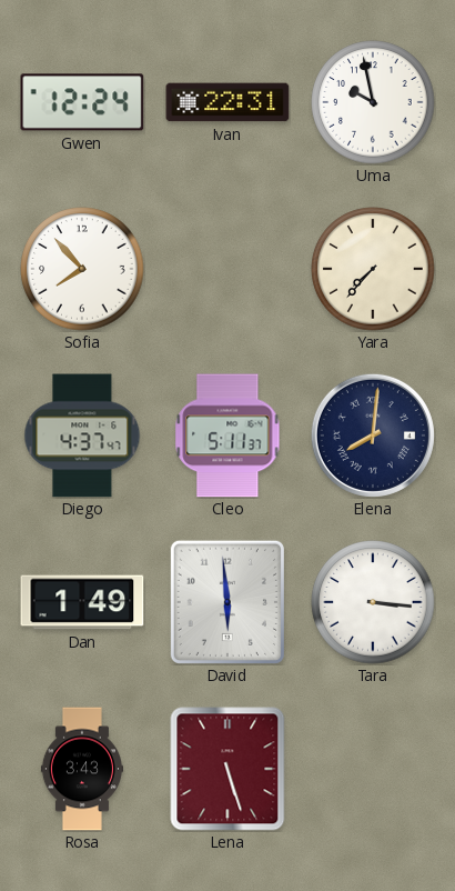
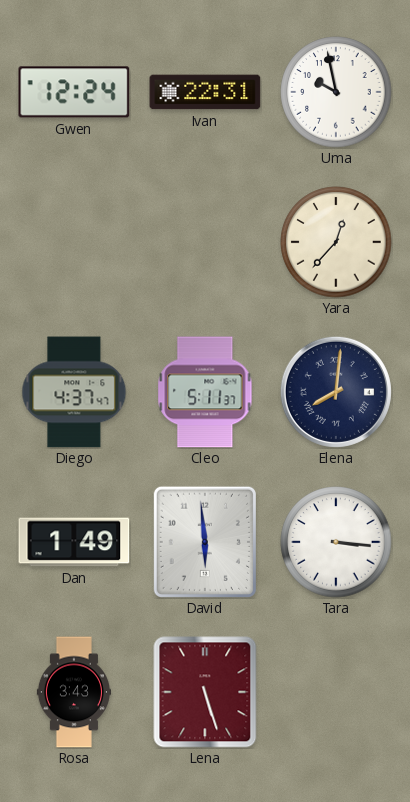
Sofia: 7:53 -> none
Yara: 7:37 -> 12:37
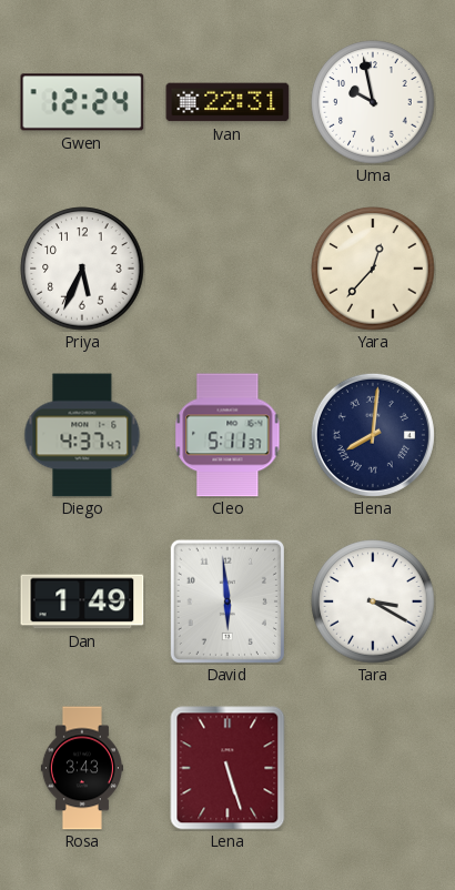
Priya: none -> 5:34
Tara: 3:16 -> 3:20
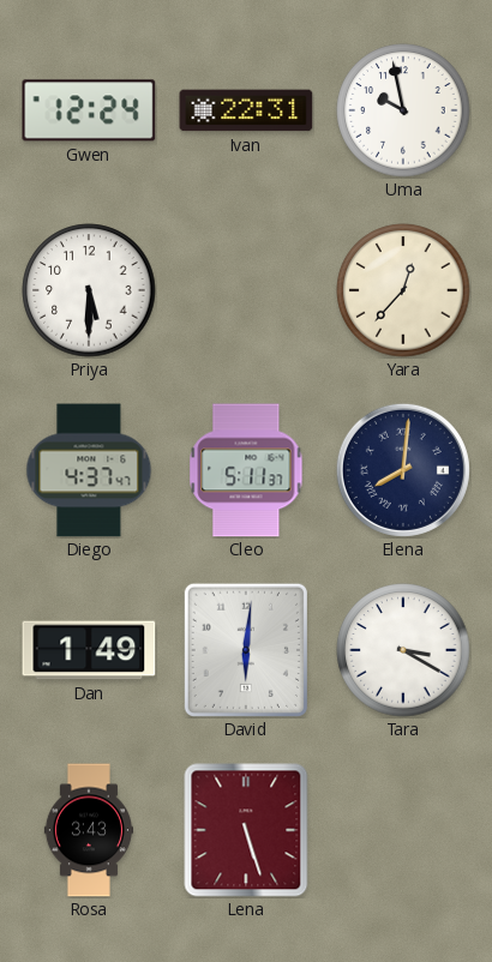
Priya: 5:34 -> 5:30
David: 5:59 -> 6:01
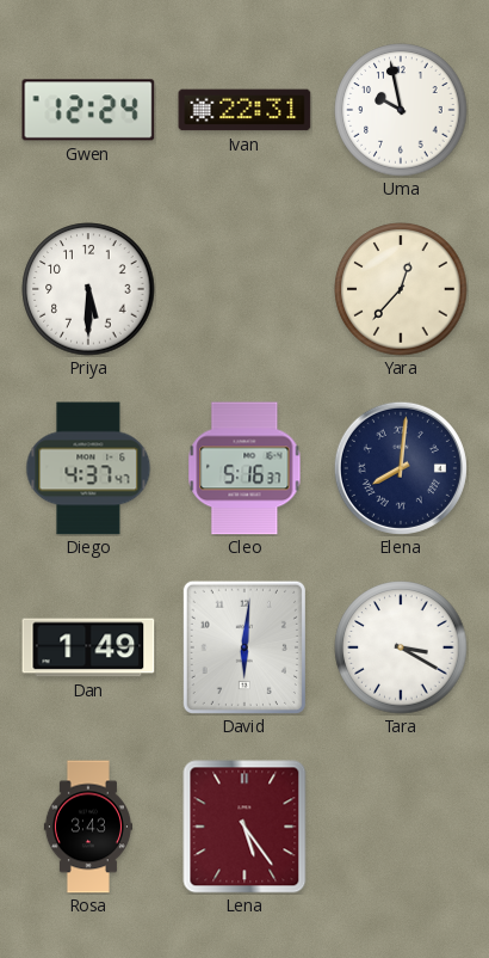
Cleo: 5:11 -> 5:16
Lena: 5:27 -> 5:24
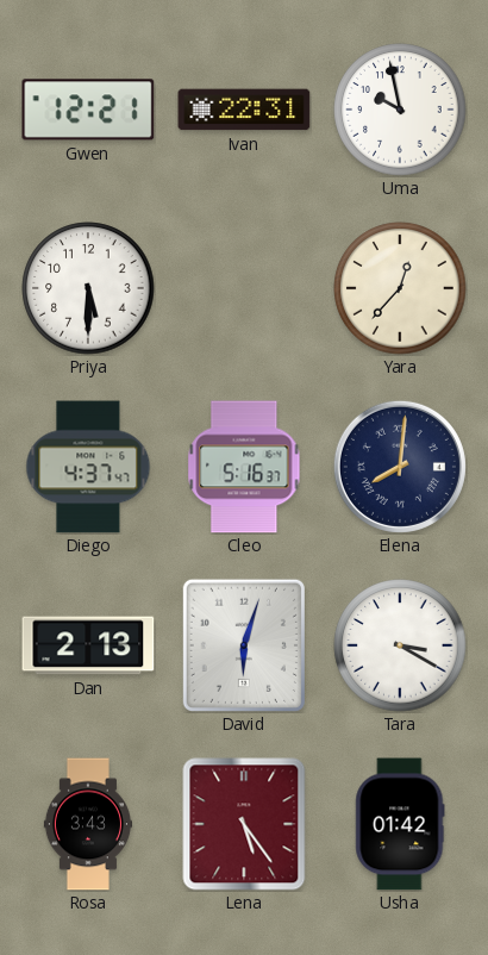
Gwen: 12:24 -> 12:21
Dan: 1:49 -> 2:13
David: 6:01 -> 6:03
Usha: none -> 01:42
